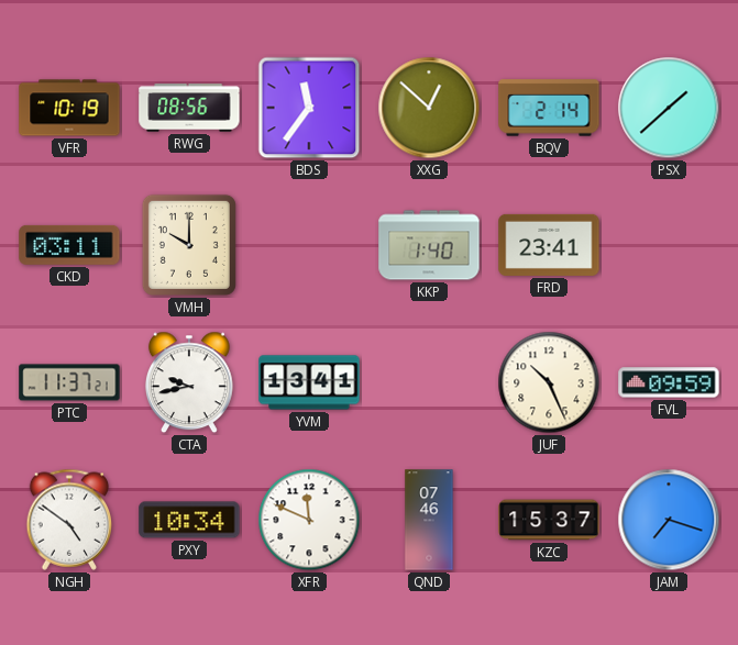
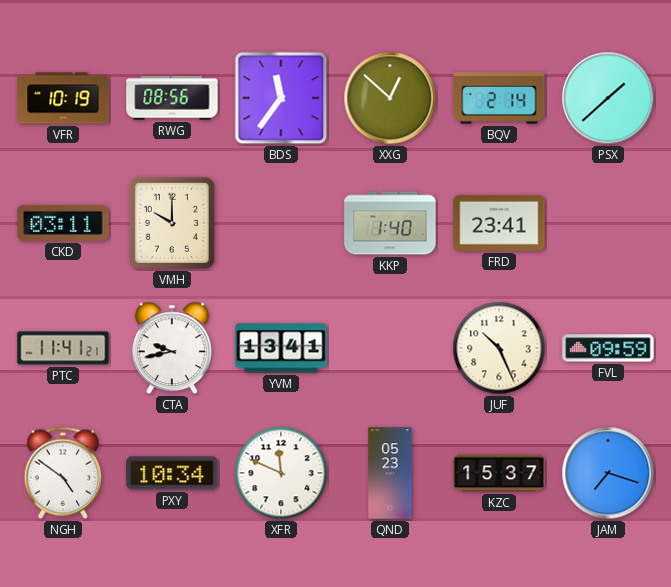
PTC: 11:37 -> 11:41
QND: 07:46 -> 05:23
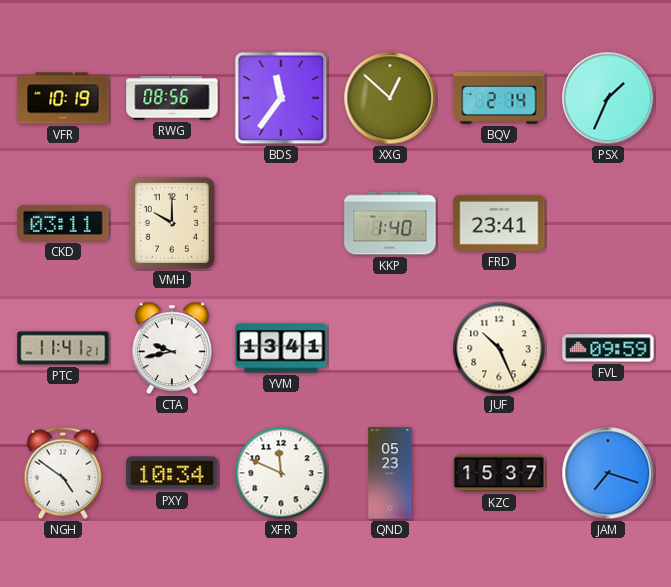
PSX: 1:38 -> 1:34
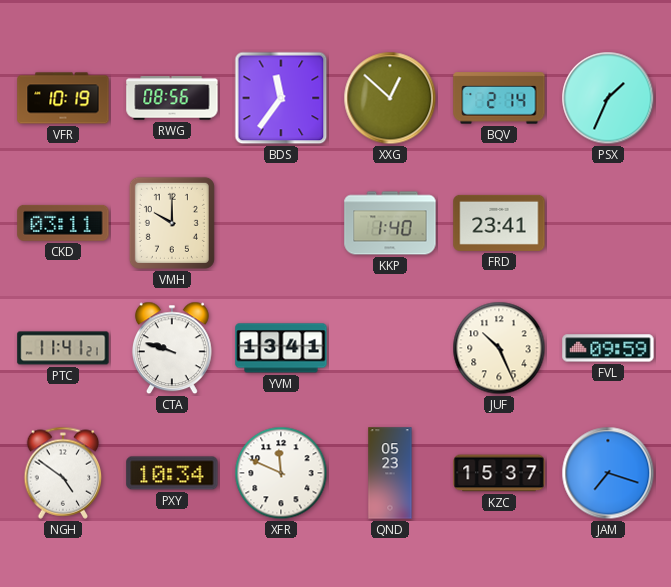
CTA: 9:43 -> 9:48
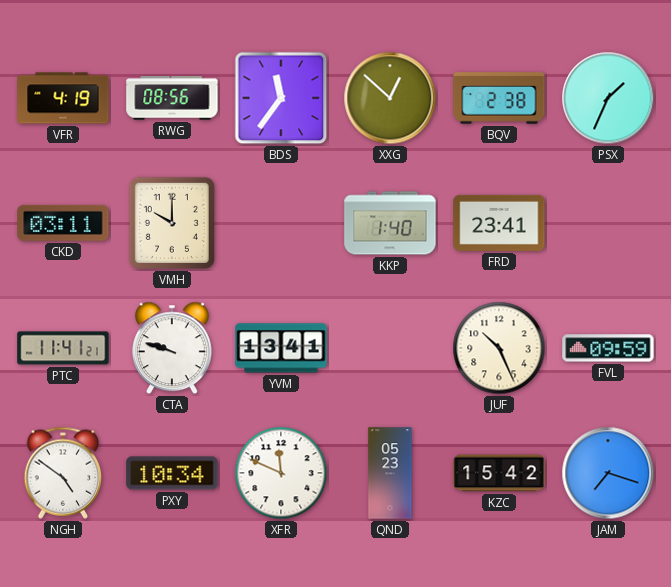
VFR: 10:19 -> 4:19
BQV: 2:14 -> 2:38
KZC: 15:37 -> 15:42
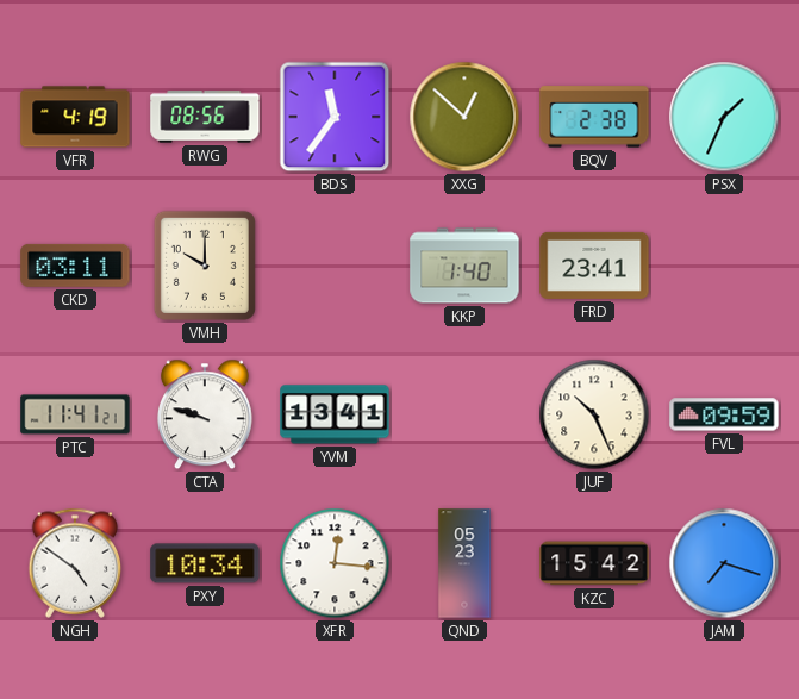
XFR: 11:49 -> 12:16
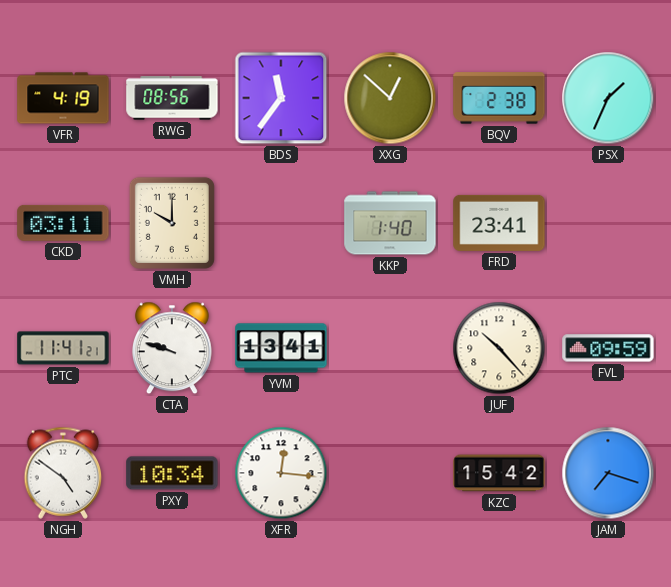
JUF: 10:26 -> 10:23
QND: 05:23 -> none
